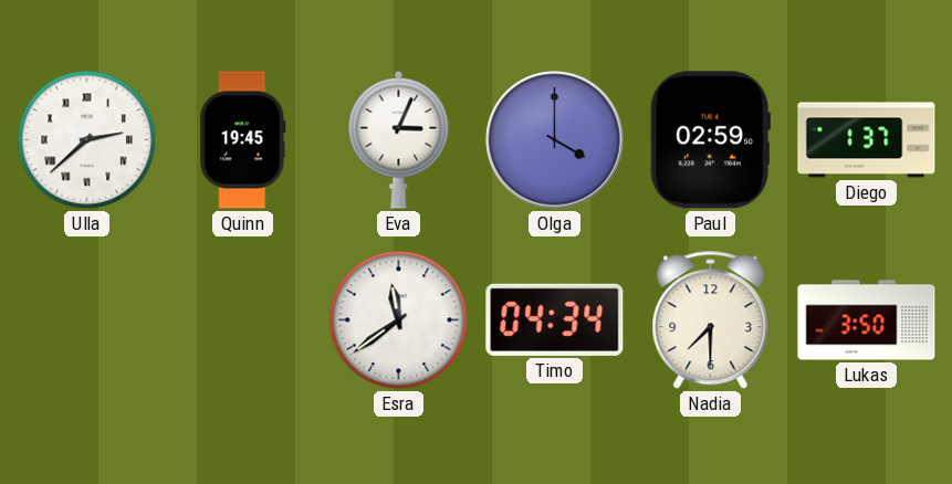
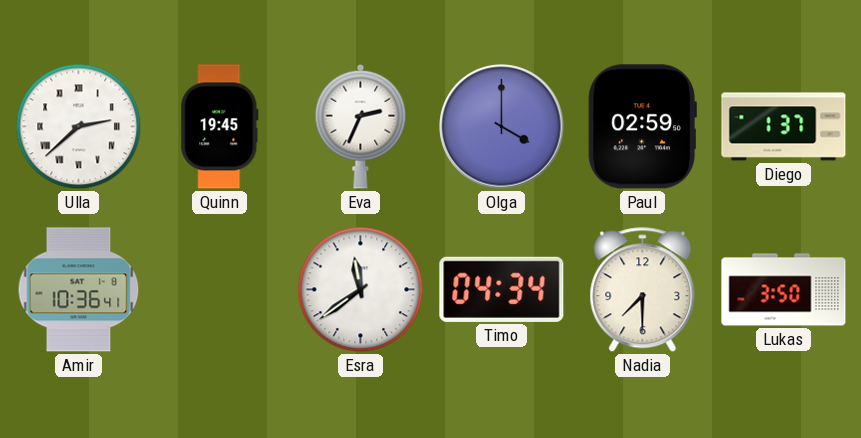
Eva: 3:04 -> 2:34
Amir: none -> 10:36
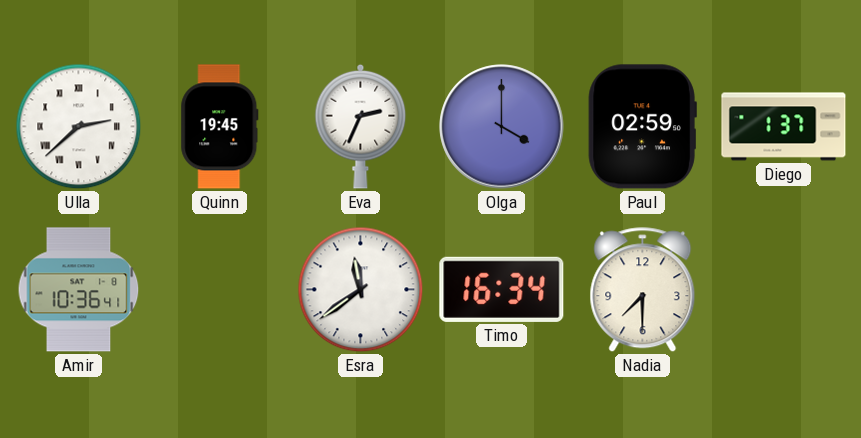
Timo: 04:34 -> 16:34
Lukas: 3:50 -> none
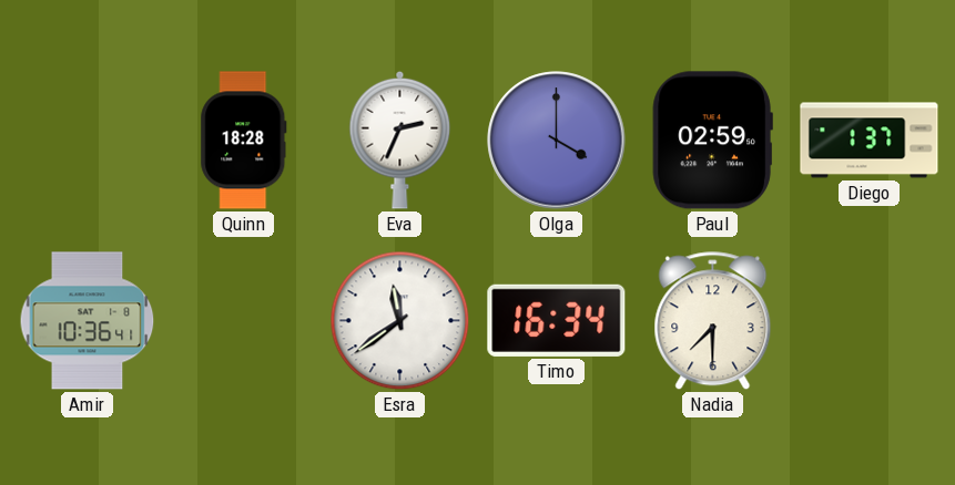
Ulla: 2:38 -> none
Quinn: 19:45 -> 18:28
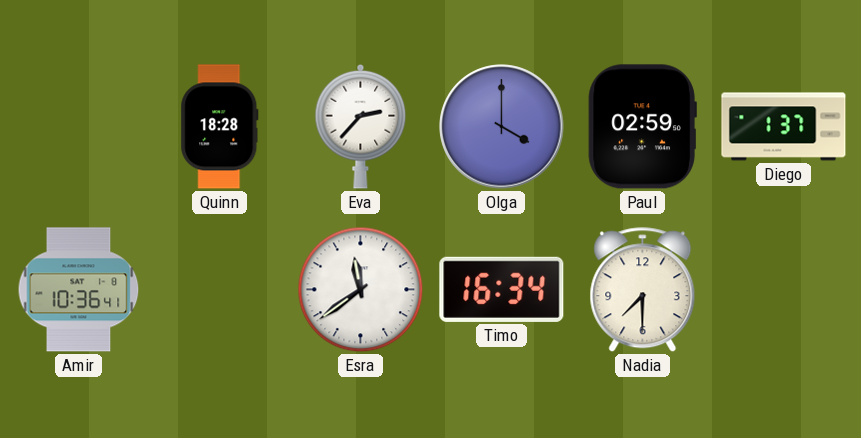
Eva: 2:34 -> 2:37
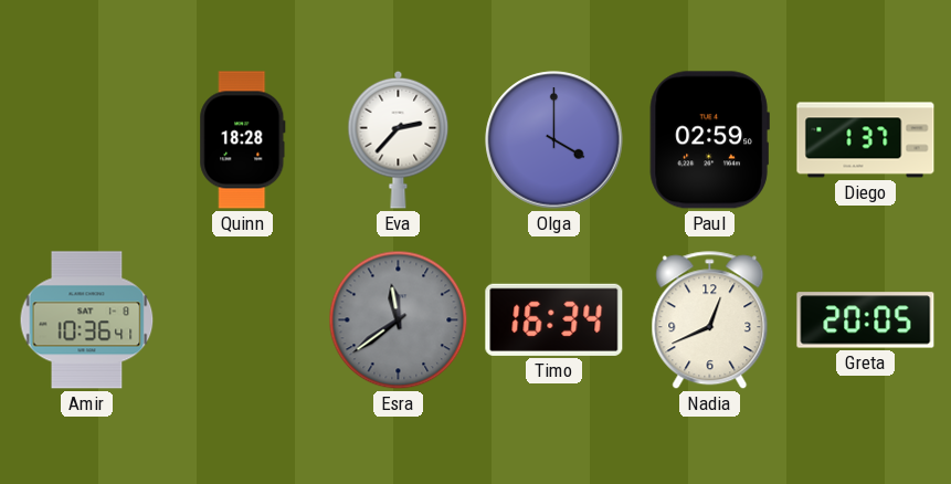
Esra dial: white -> grey
Nadia: 7:30 -> 12:41
Greta: none -> 20:05
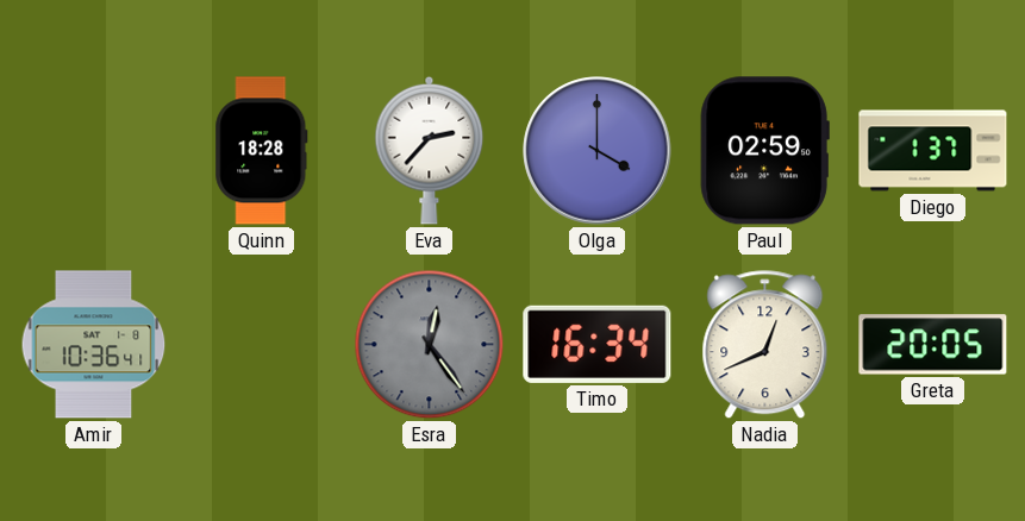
Esra: 11:39 -> 12:24
